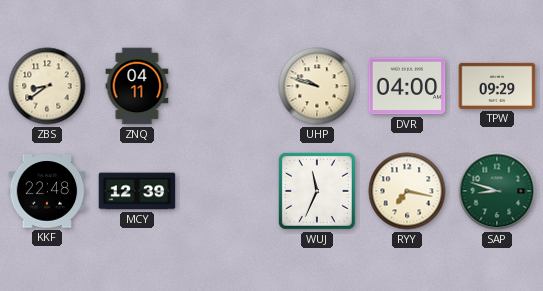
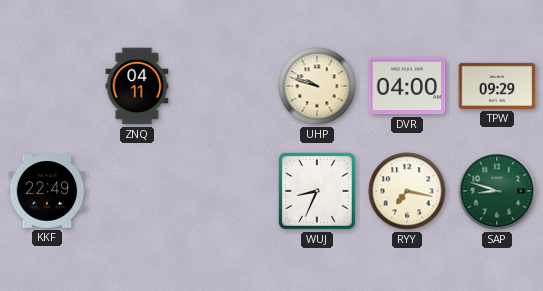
ZBS: 8:39 -> none
KKF: 22:48 -> 22:49
MCY: 12:39 -> none
WUJ: 11:34 -> 8:34
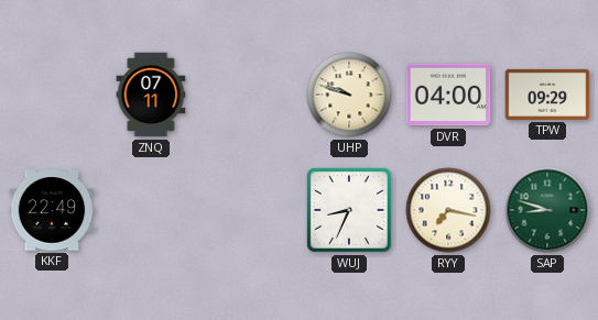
ZNQ: 04:11 -> 07:11
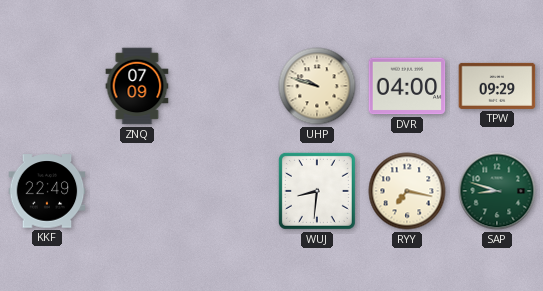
ZNQ: 07:11 -> 07:09
WUJ: 8:34 -> 8:31
